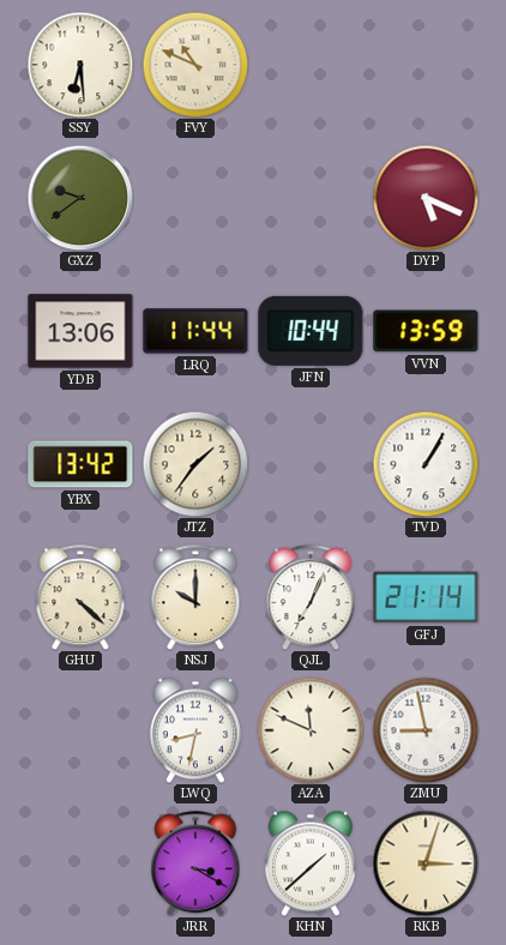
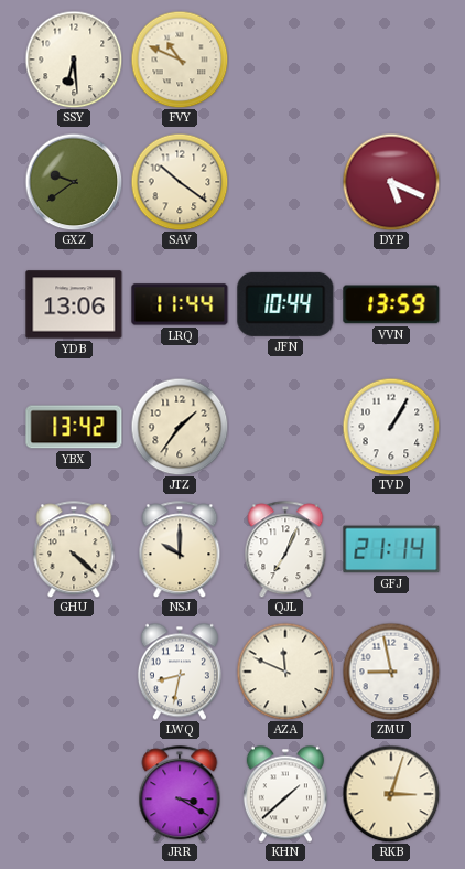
SAV: none -> 10:21
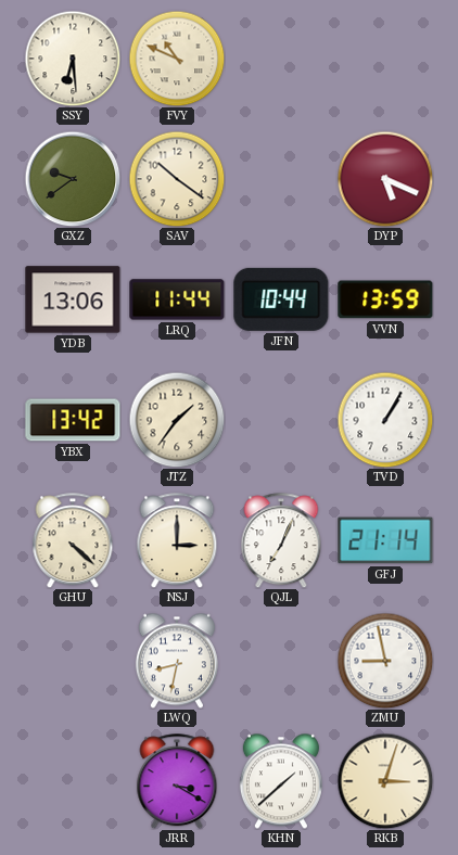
NSJ: 10:00 -> 3:00
AZA: 11:49 -> none
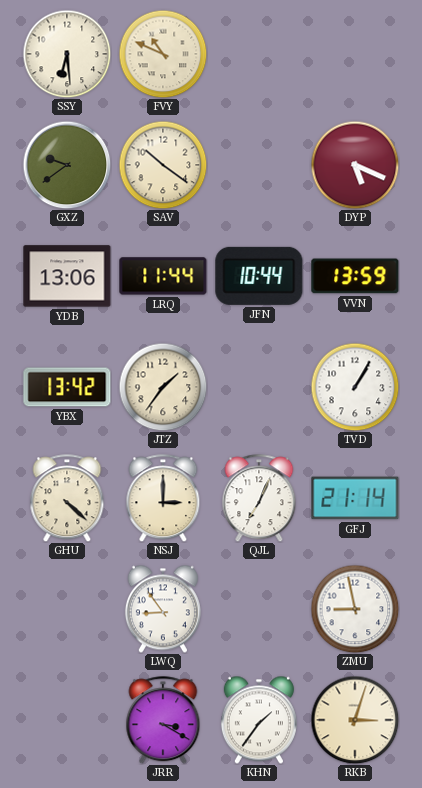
LWQ: 8:32 -> 8:54
KHN: 1:38 -> 1:36
